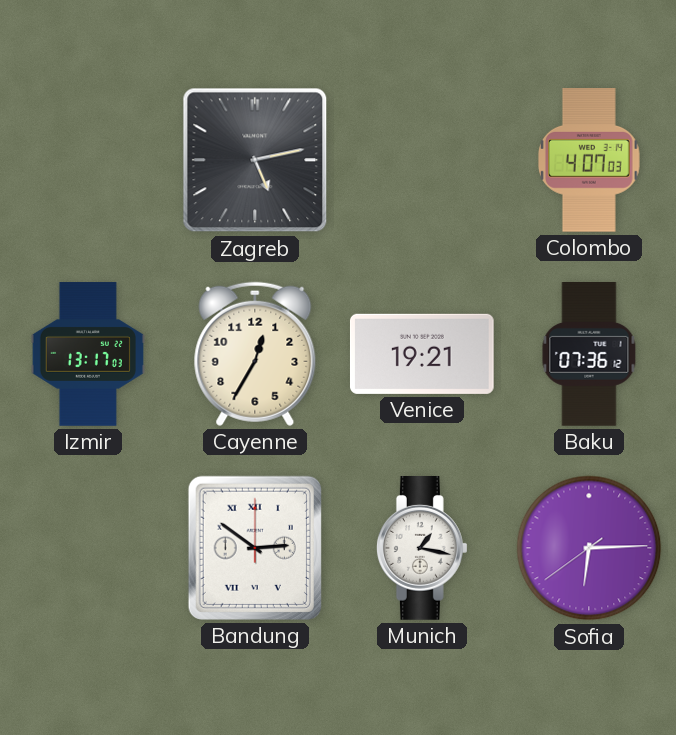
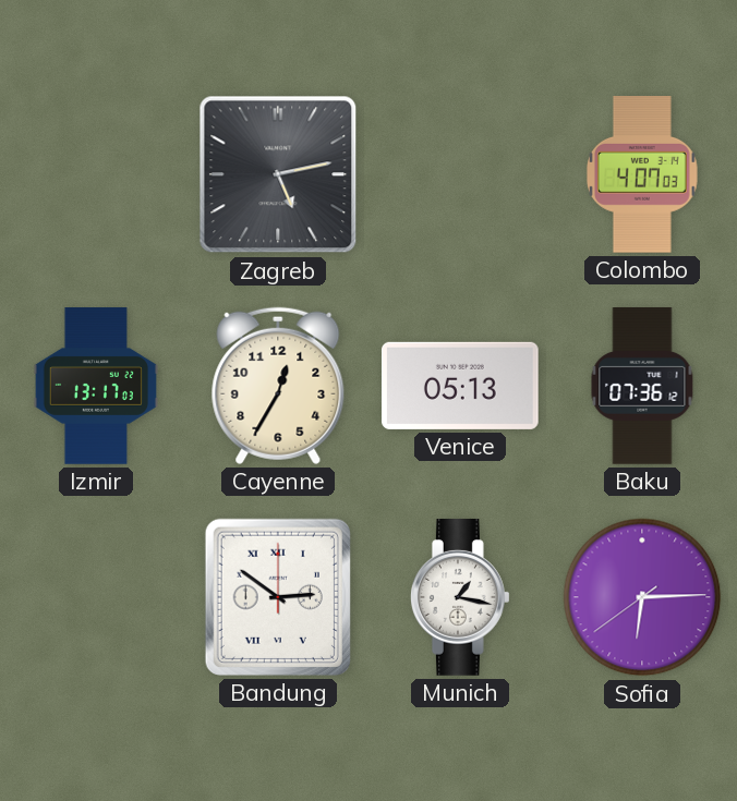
Venice: 19:21 -> 05:13
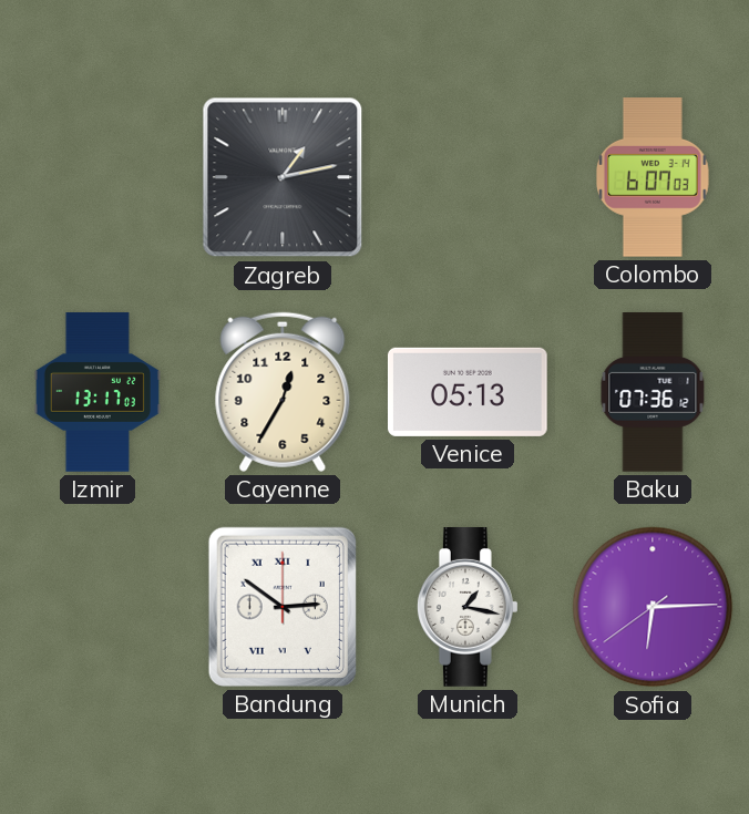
Zagreb: 5:13 -> 1:13
Colombo: 4:07 -> 6:07
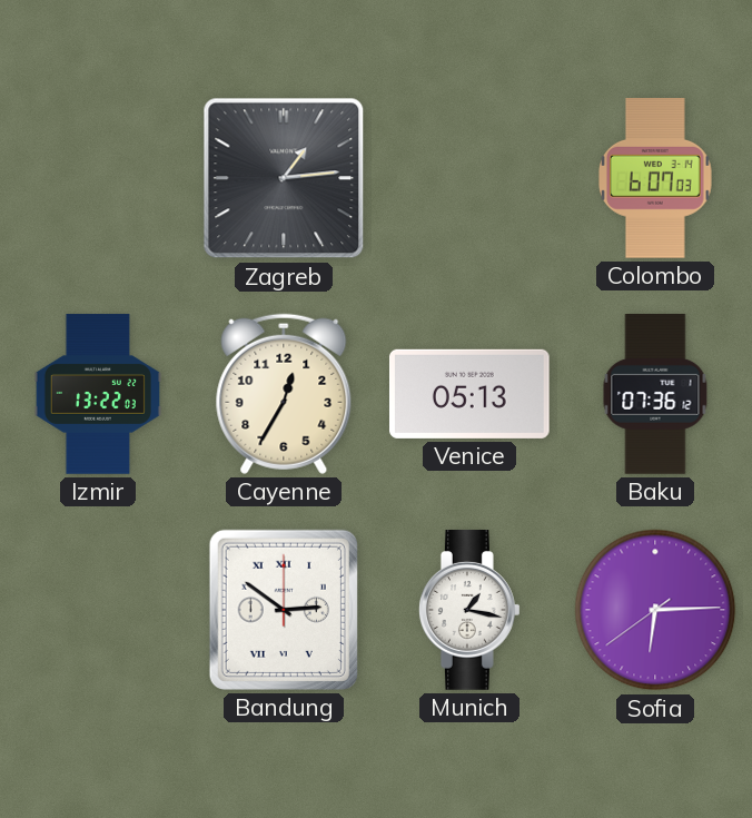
Zagreb: 1:13 -> 1:14
Izmir: 13:17 -> 13:22
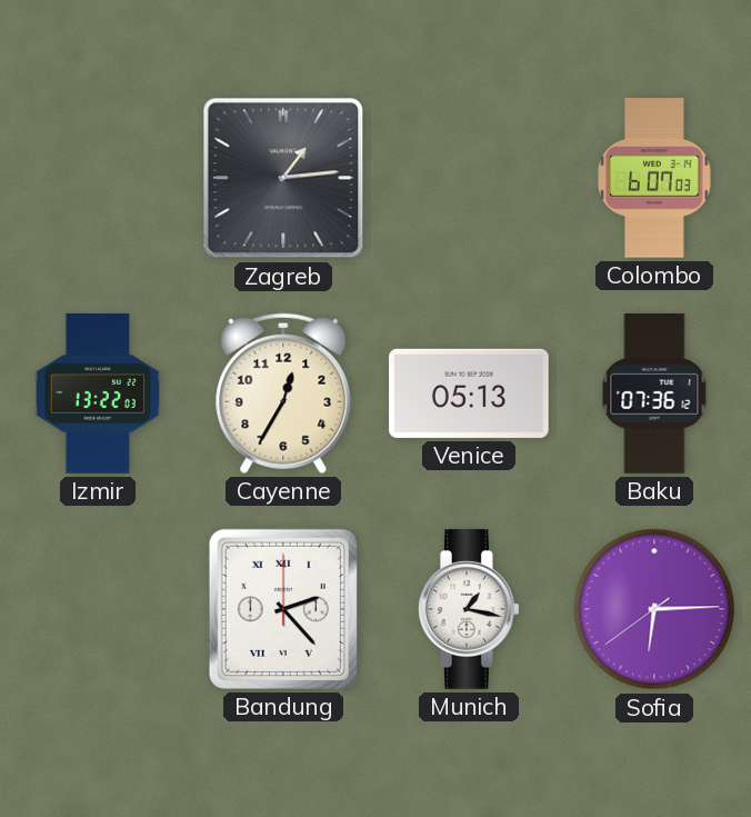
Bandung: 2:51 -> 2:23
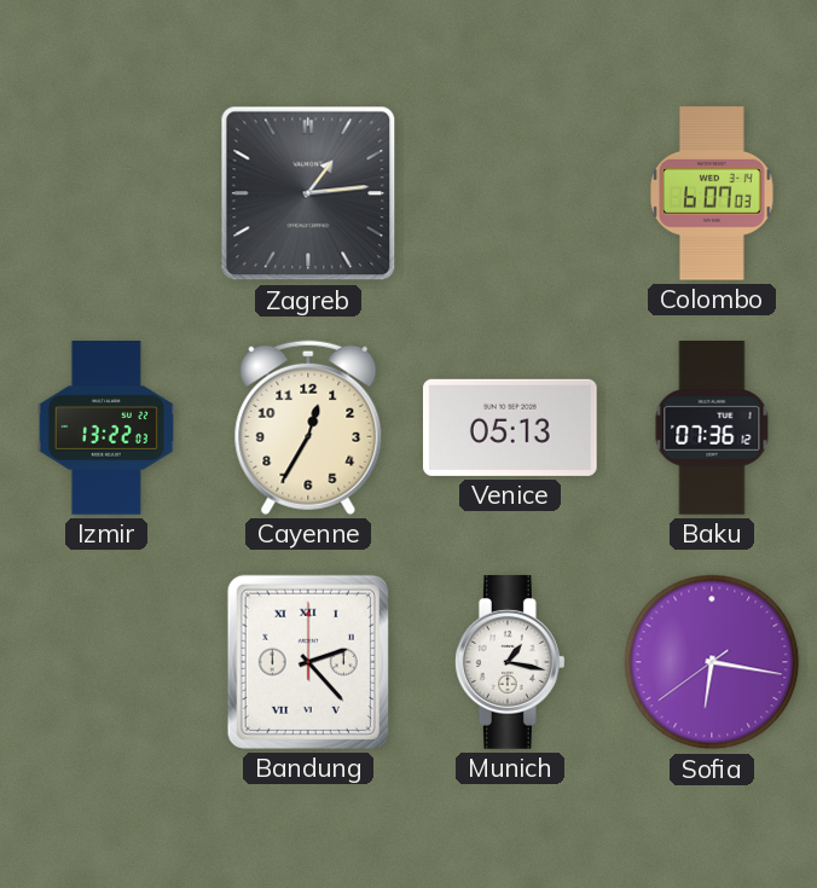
Sofia: 6:14 -> 6:16
